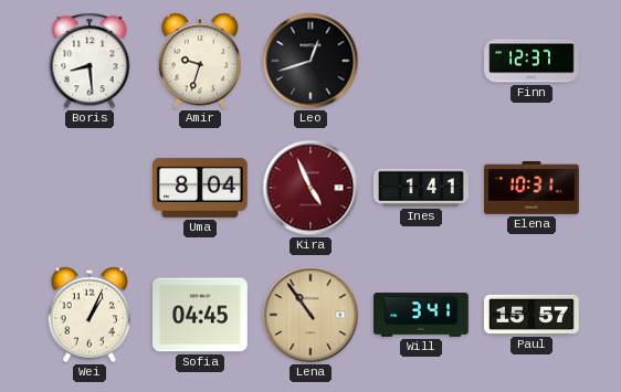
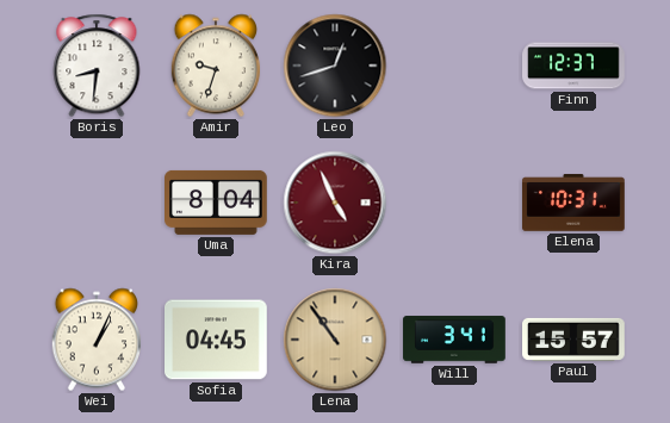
Boris: 8:29 -> 8:31
Ines: 1:41 -> none
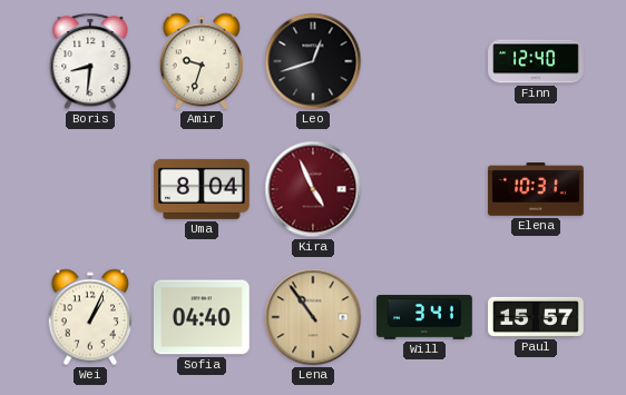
Finn: 12:37 -> 12:40
Sofia: 04:45 -> 04:40
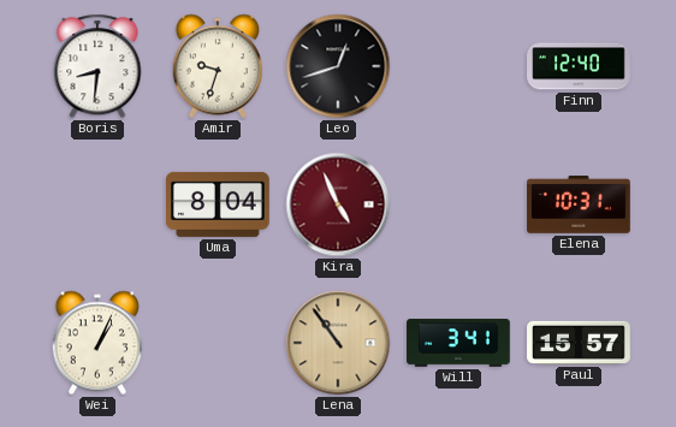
Sofia: 04:40 -> none
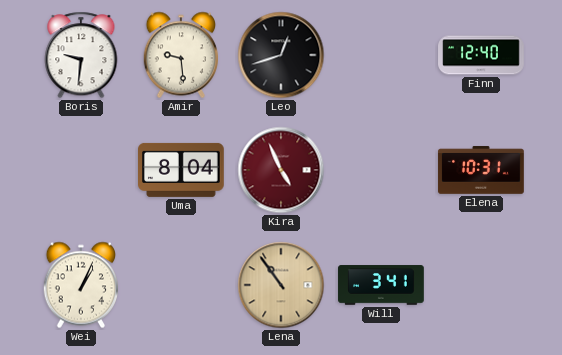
Boris: 8:31 -> 9:31
Amir: 9:33 -> 9:29
Paul: 15:57 -> none
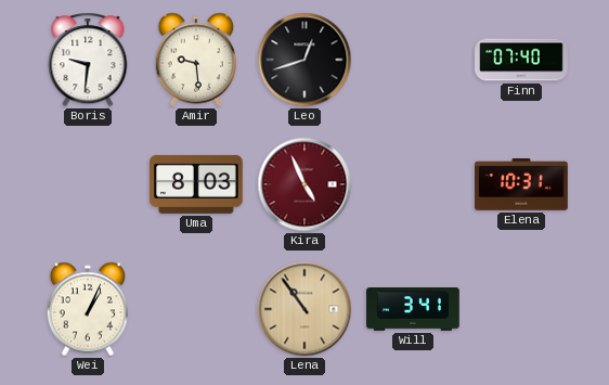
Finn: 12:40 -> 07:40
Uma: 8:04 -> 8:03
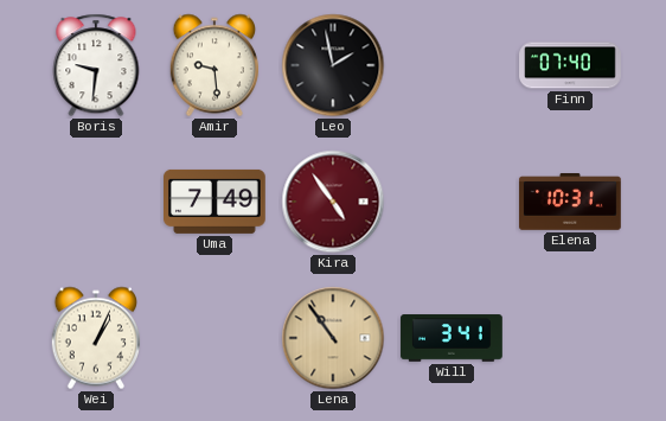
Leo: 12:42 -> 1:58
Uma: 8:03 -> 7:49
Kira: 4:56 -> 4:54
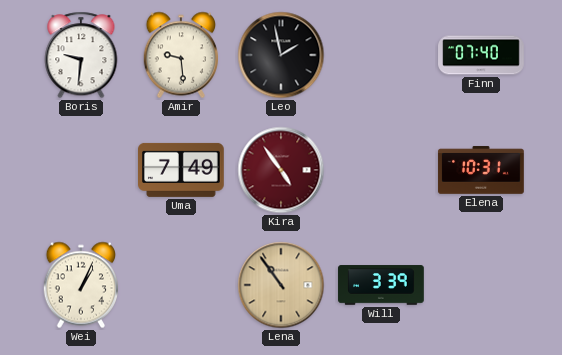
Will: 3:41 -> 3:39
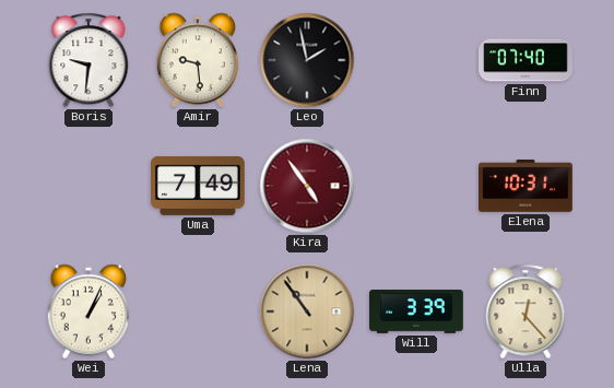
Ulla: none -> 12:23
